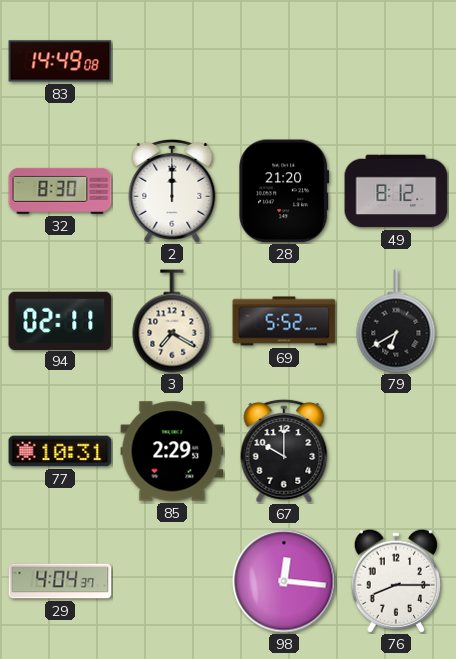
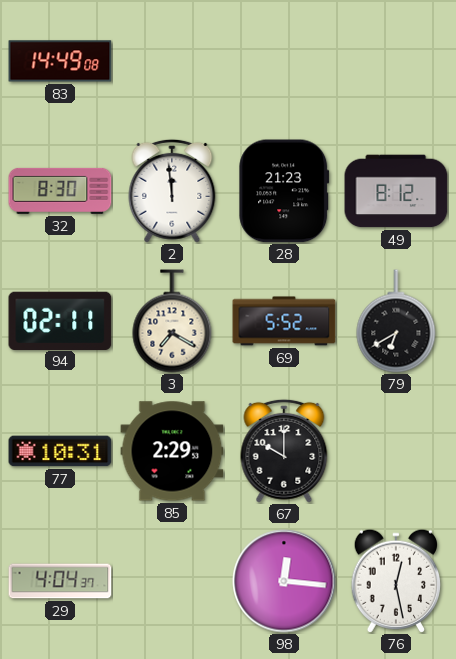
2: 12:00 -> 11:59
28: 21:20 -> 21:23
76: 8:15 -> 12:28
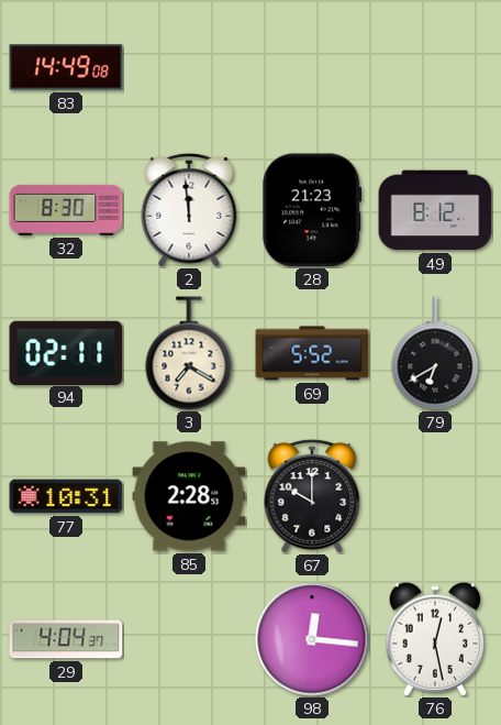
85: 2:29 -> 2:28
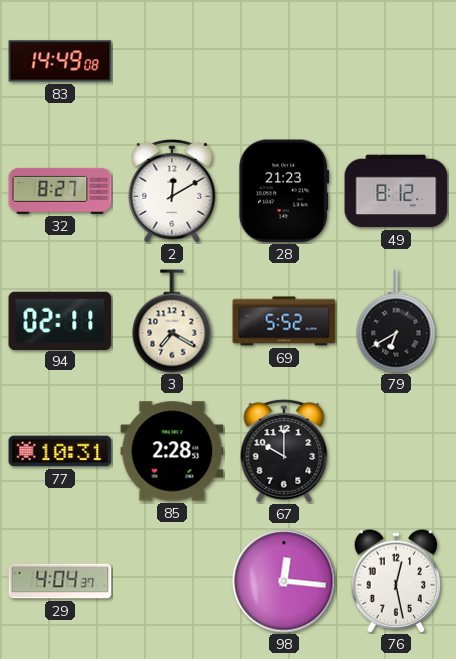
32: 8:30 -> 8:27
2: 11:59 -> 12:10
